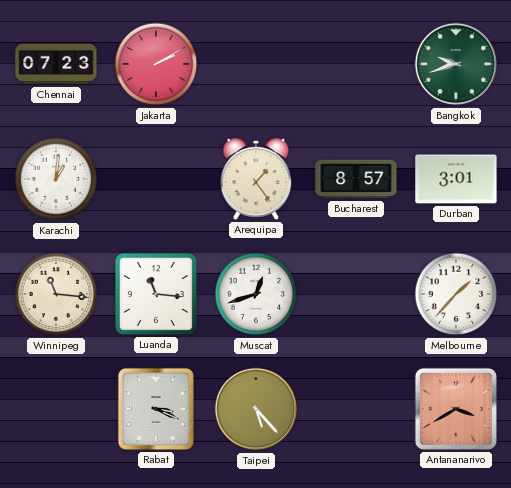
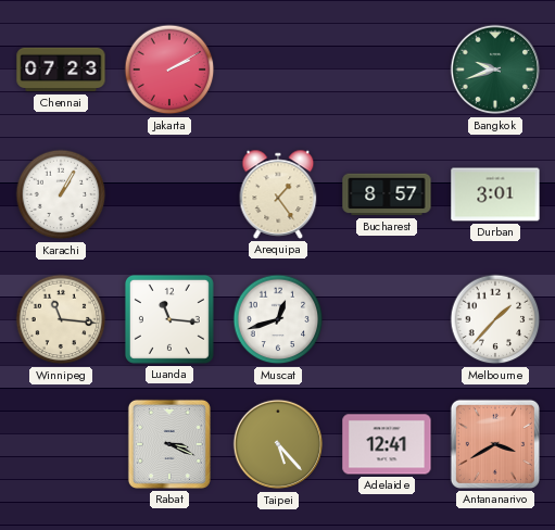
Karachi: 1:01 -> 1:05
Adelaide: none -> 12:41
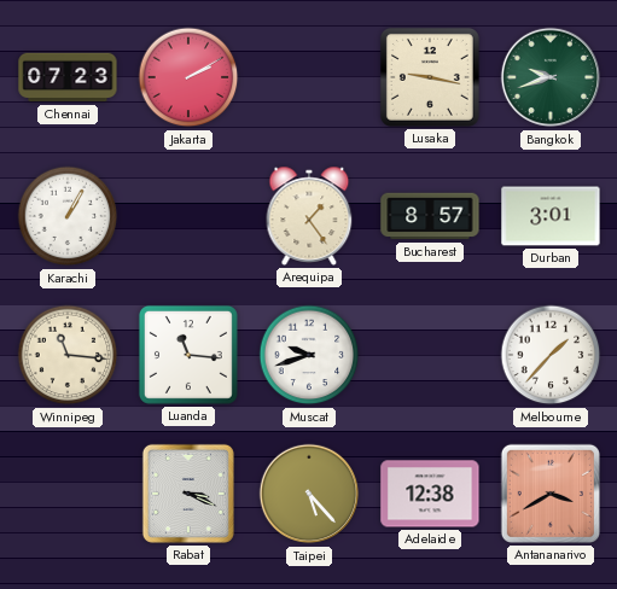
Lusaka: none -> 9:17
Muscat: 12:42 -> 9:42
Adelaide: 12:41 -> 12:38
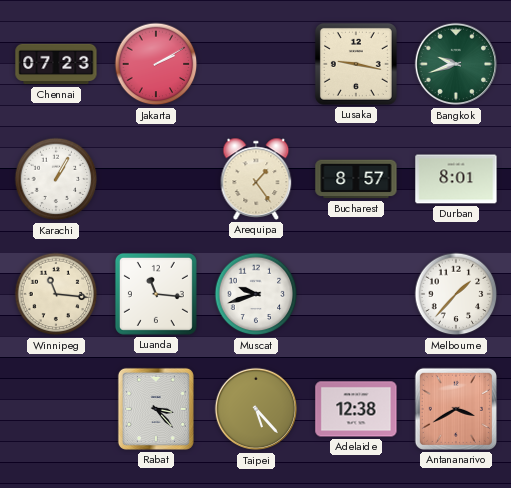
Durban: 3:01 -> 8:01
Rabat: 3:19 -> 3:23
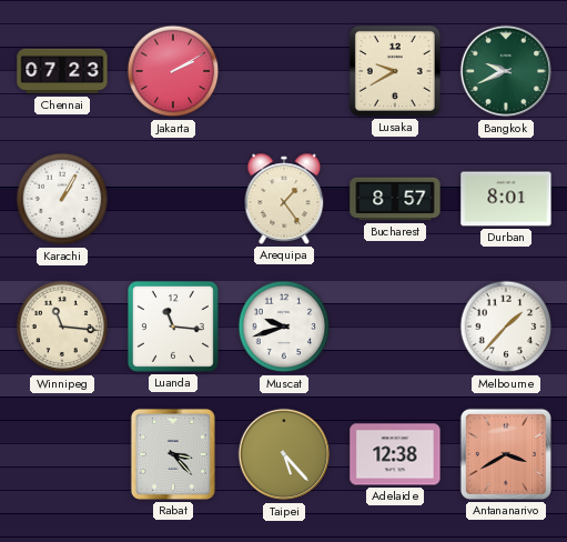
Lusaka: 9:17 -> 9:40
Bangkok: 9:42 -> 9:41
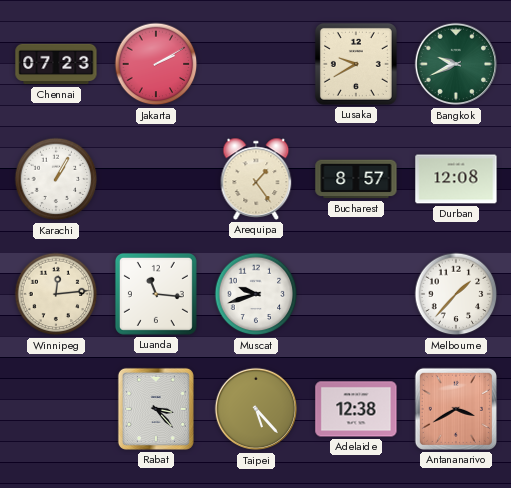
Durban: 8:01 -> 12:08
Winnipeg: 11:16 -> 12:14
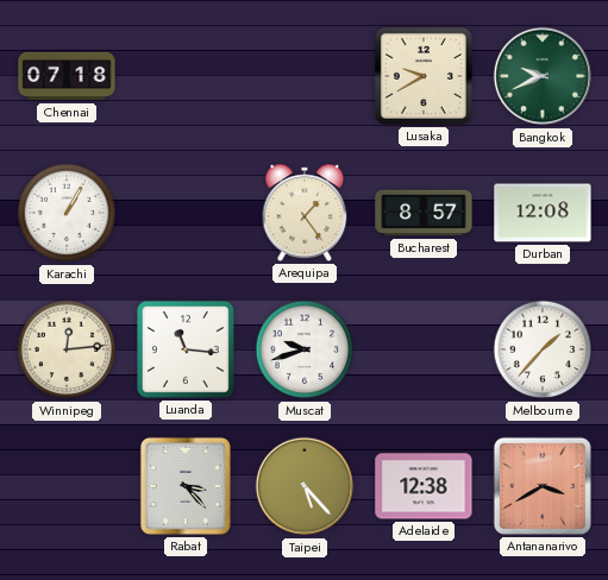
Chennai: 07:23 -> 07:18
Jakarta: 2:10 -> none
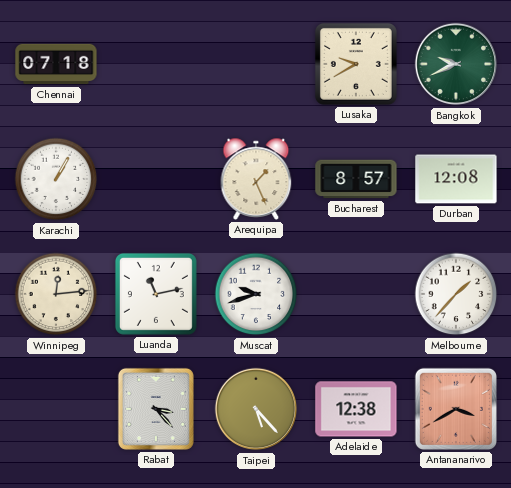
Arequipa: 1:24 -> 1:26
Luanda: 11:16 -> 11:13
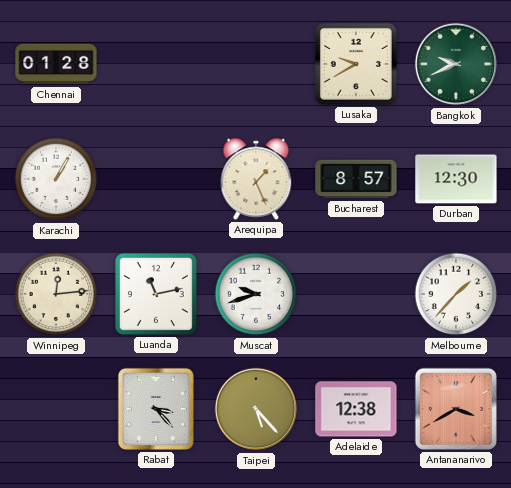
Chennai: 07:18 -> 01:28
Durban: 12:08 -> 12:30
